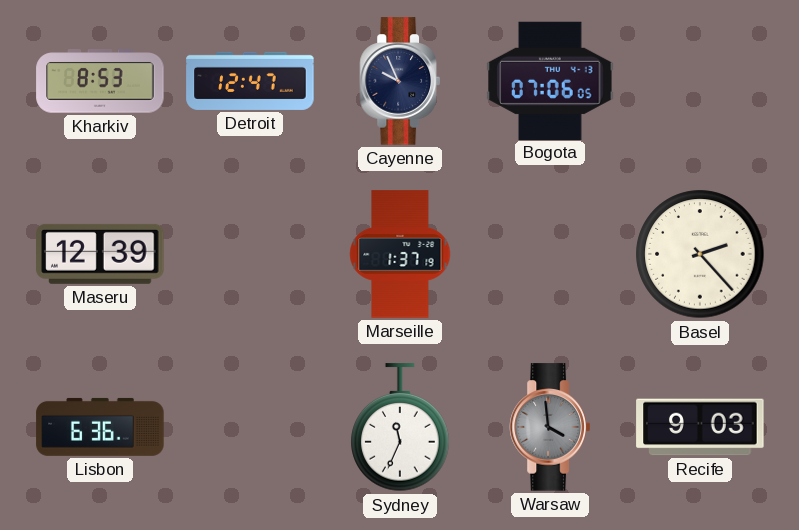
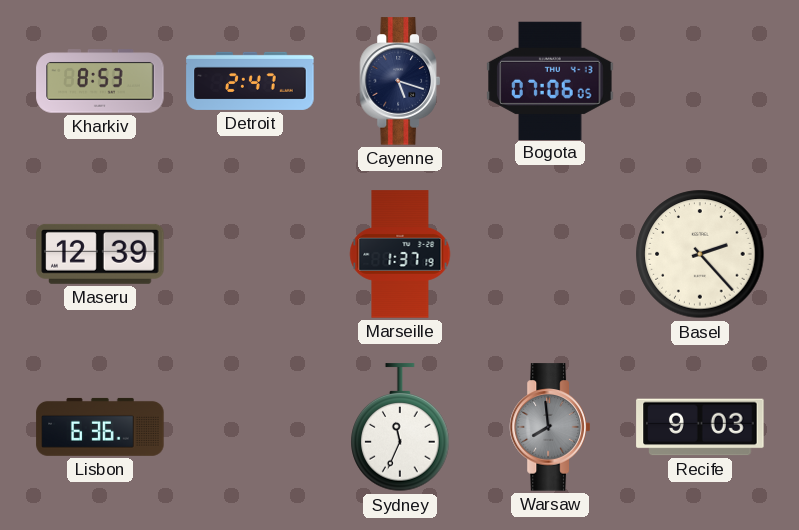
Detroit: 12:47 -> 2:47
Cayenne: 9:56 -> 5:18
Warsaw: 3:59 -> 7:59
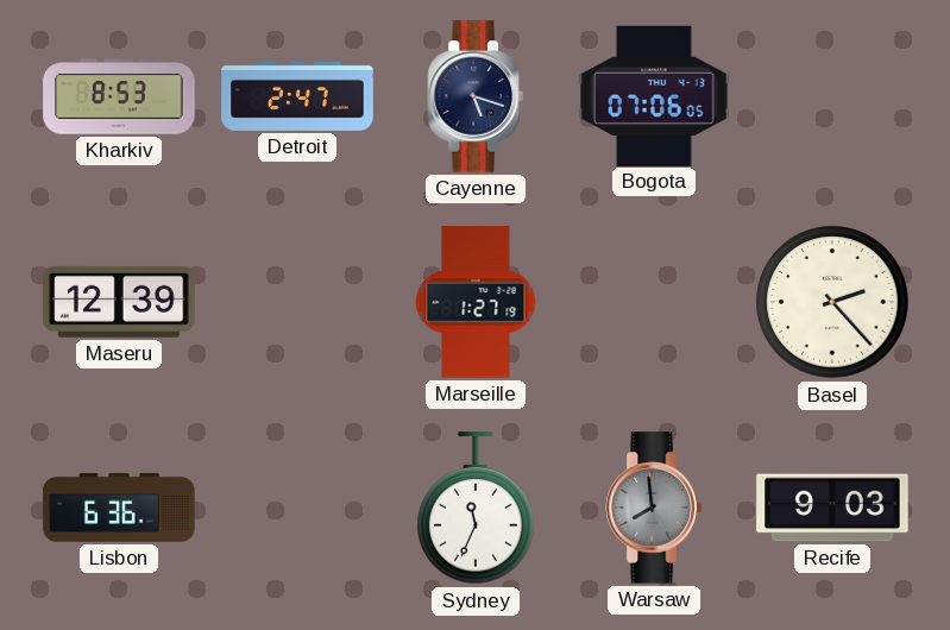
Marseille: 1:37 -> 1:27
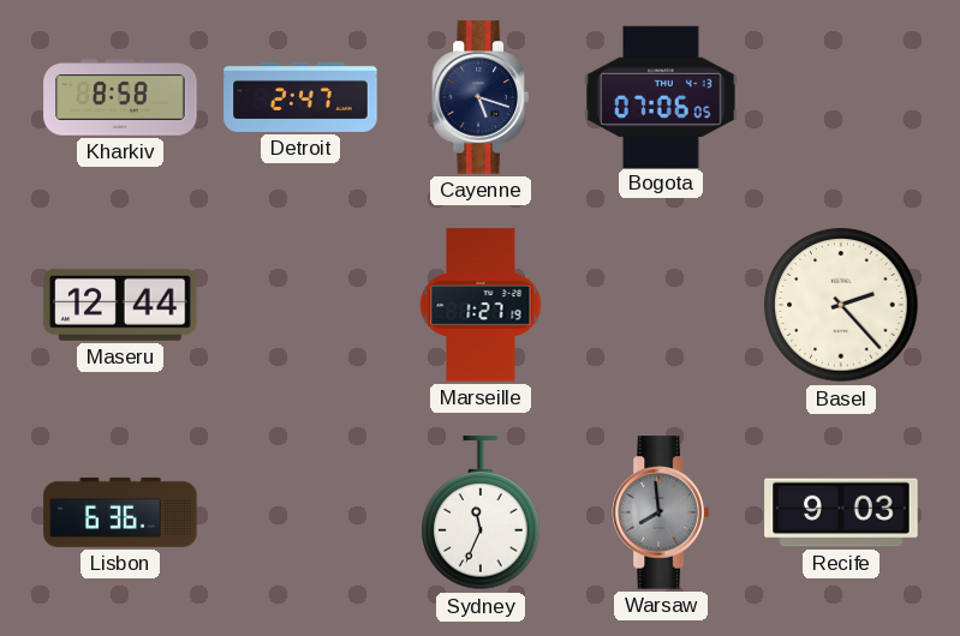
Kharkiv: 8:53 -> 8:58
Maseru: 12:39 -> 12:44
